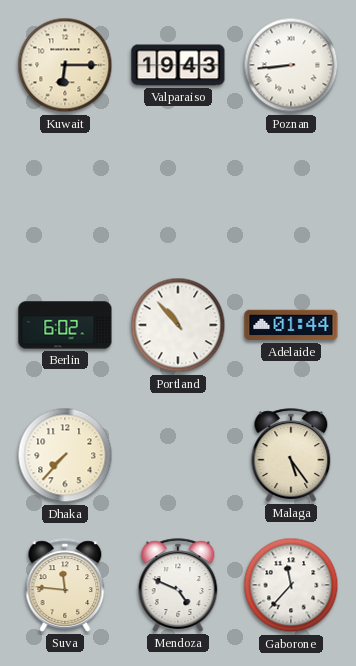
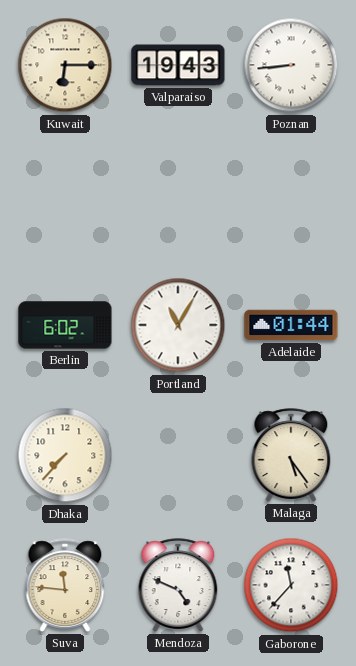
Portland: 10:53 -> 11:05
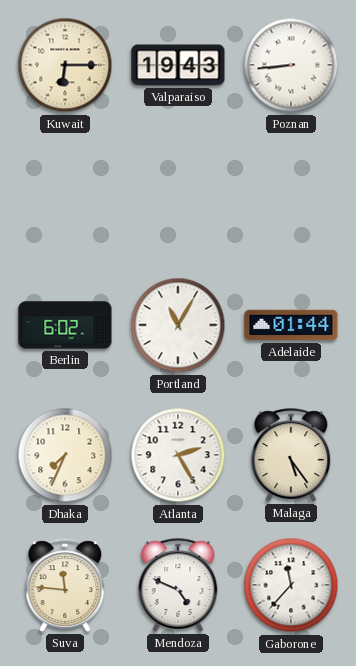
Dhaka: 7:37 -> 7:34
Atlanta: none -> 2:25
